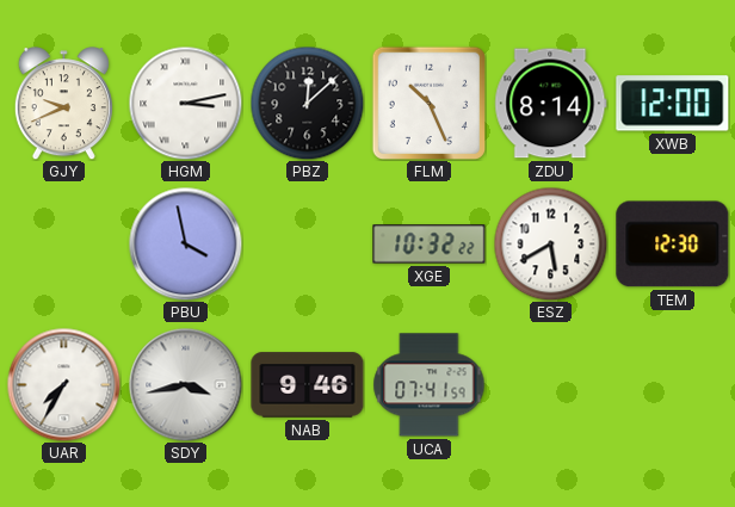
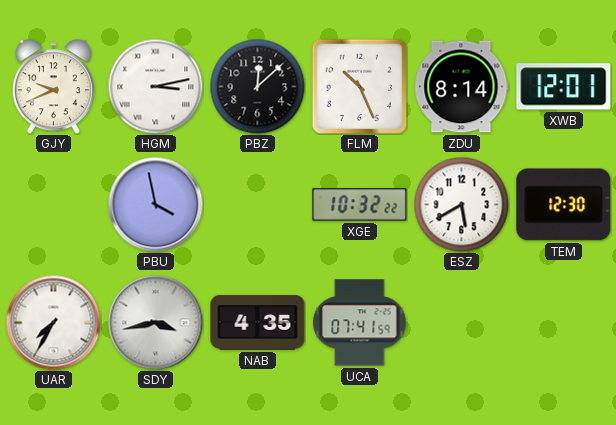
XWB: 12:00 -> 12:01
NAB: 9:46 -> 4:35
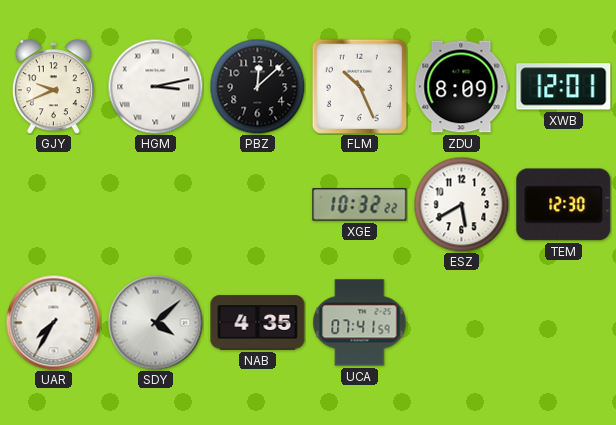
ZDU: 8:14 -> 8:09
PBU: 3:58 -> none
SDY: 3:43 -> 4:08
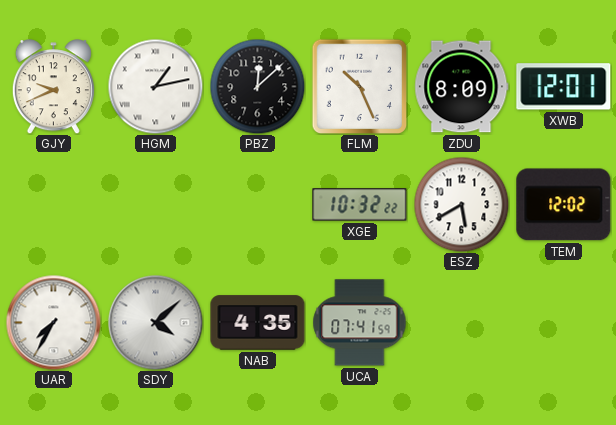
HGM: 3:13 -> 1:13
TEM: 12:30 -> 12:02
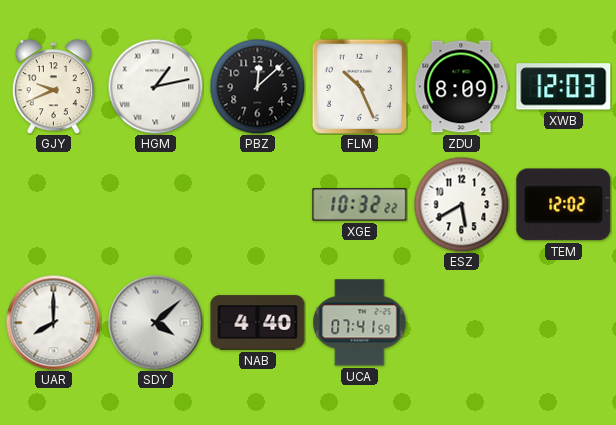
XWB: 12:01 -> 12:03
UAR: 7:35 -> 8:00
NAB: 4:35 -> 4:40
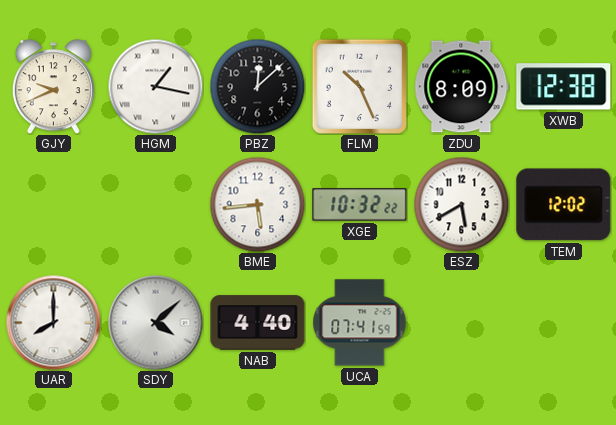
HGM: 1:13 -> 1:17
XWB: 12:03 -> 12:38
BME: none -> 5:44
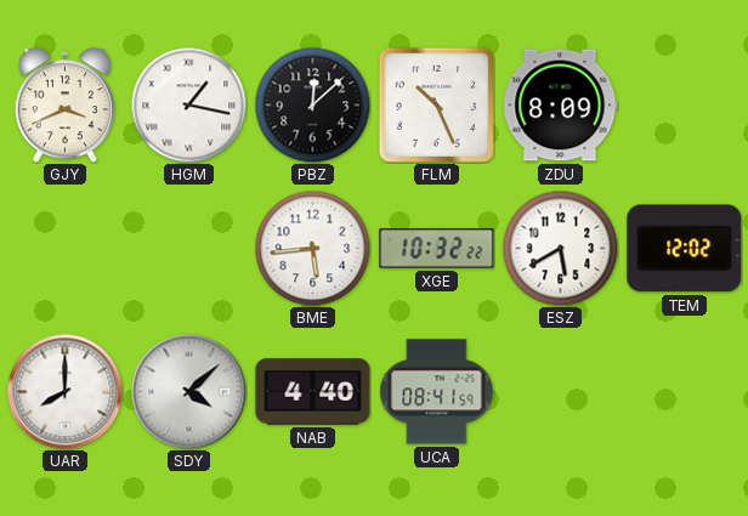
GJY: 9:41 -> 3:41
XWB: 12:38 -> none
UCA: 07:41 -> 08:41
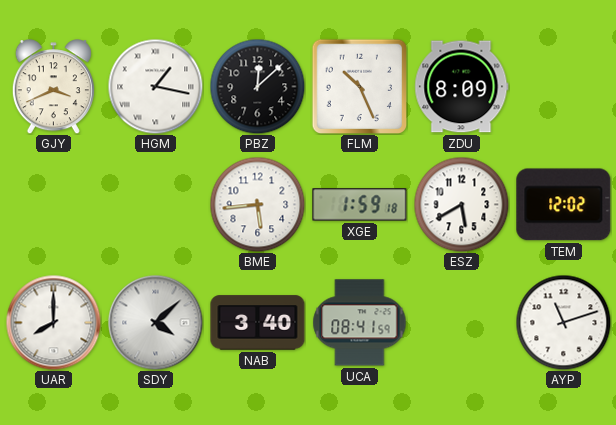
XGE: 10:32 -> 1:59
NAB: 4:40 -> 3:40
AYP: none -> 11:12
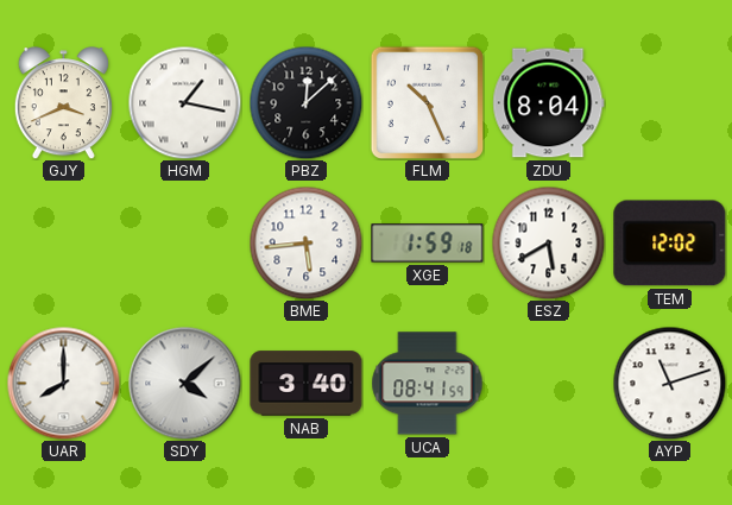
ZDU: 8:09 -> 8:04
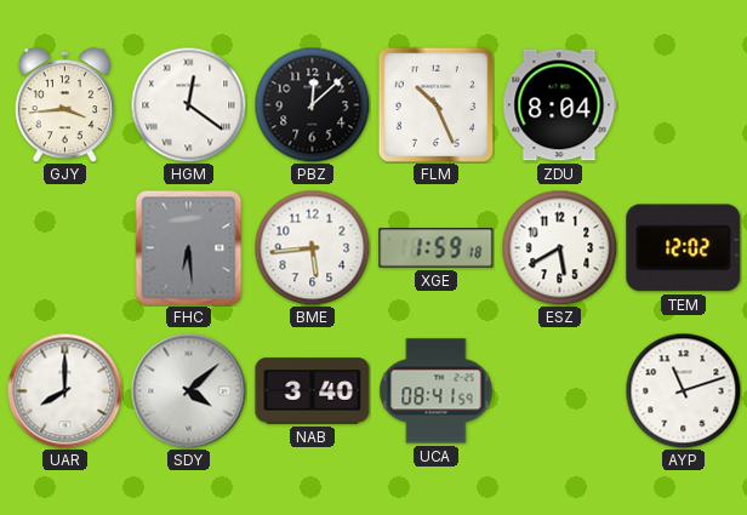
GJY: 3:41 -> 3:44
HGM: 1:17 -> 12:21
FHC: none -> 6:29
